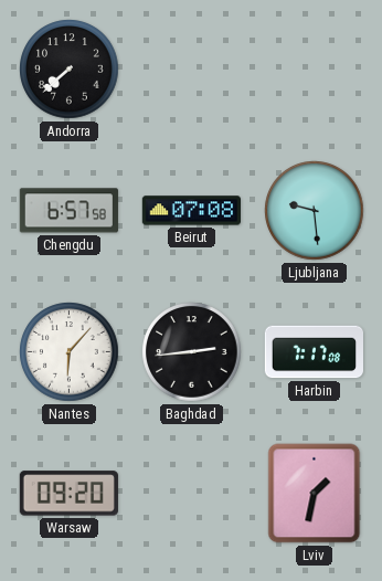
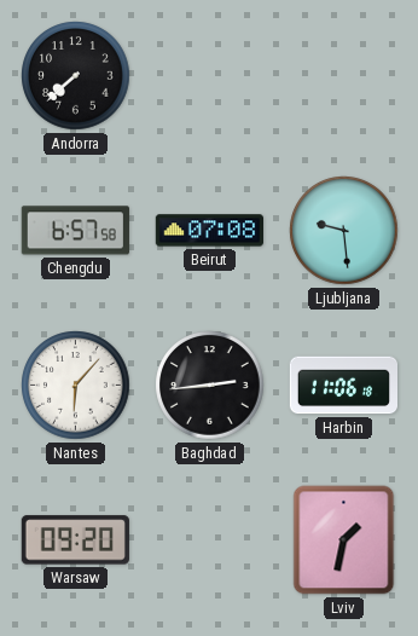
Harbin: 7:17 -> 11:06
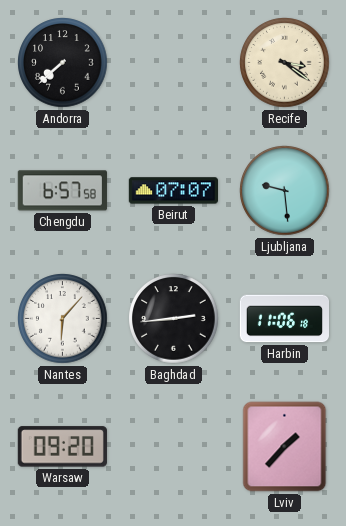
Recife: none -> 3:21
Beirut: 07:08 -> 07:07
Lviv: 1:32 -> 1:37
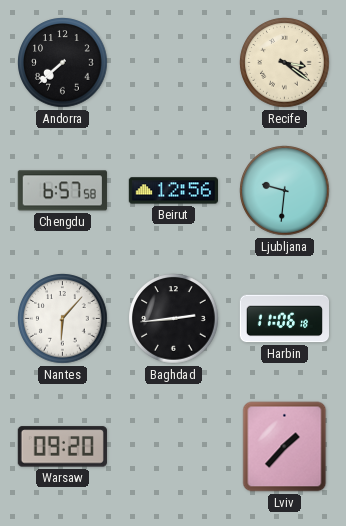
Beirut: 07:07 -> 12:56
Ljubljana: 9:29 -> 9:31
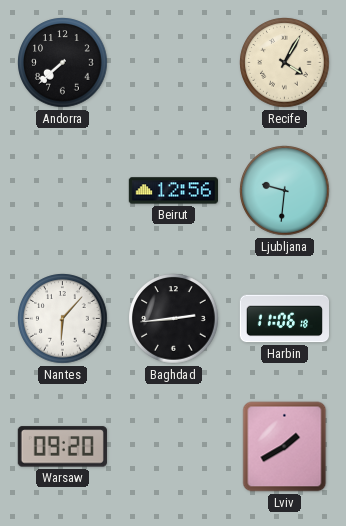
Recife: 3:21 -> 4:05
Chengdu: 6:57 -> none
Lviv: 1:37 -> 1:40
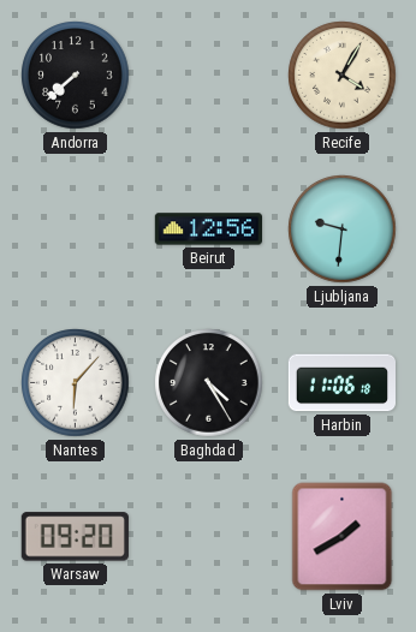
Baghdad: 2:44 -> 4:25
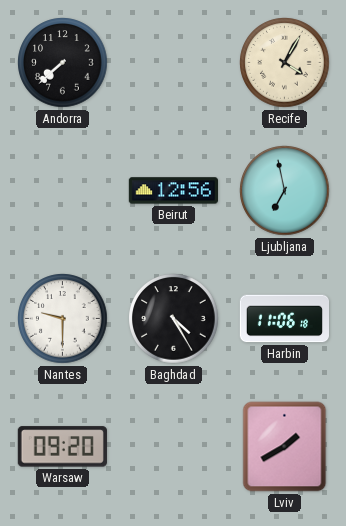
Ljubljana: 9:31 -> 6:58
Nantes: 6:07 -> 9:30
